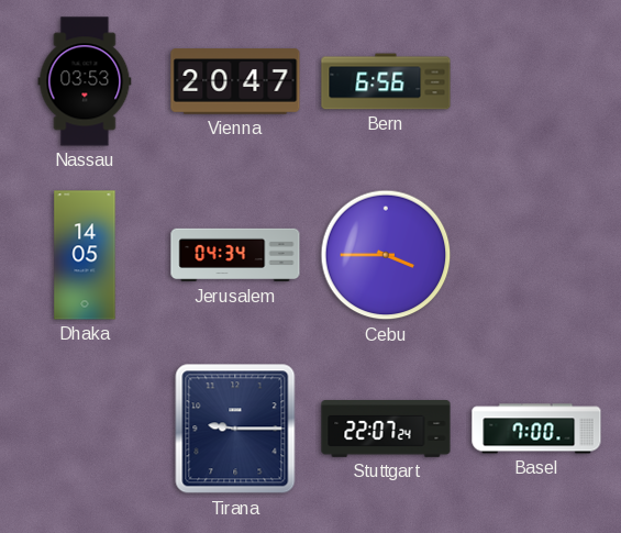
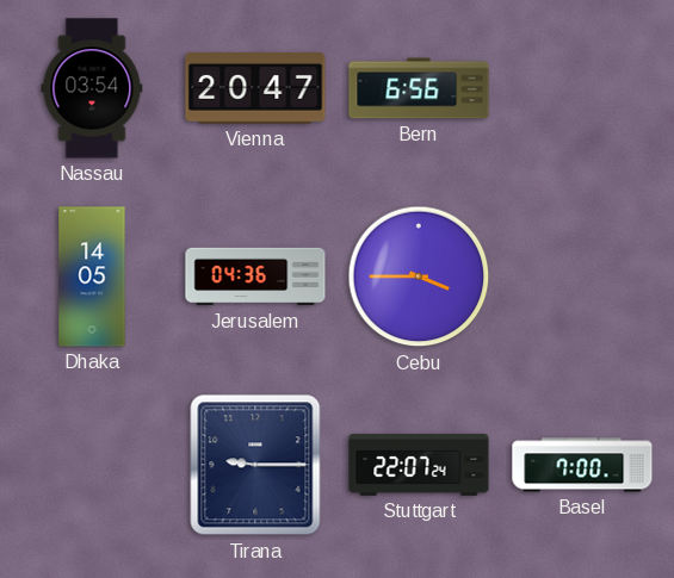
Nassau: 03:53 -> 03:54
Jerusalem: 04:34 -> 04:36
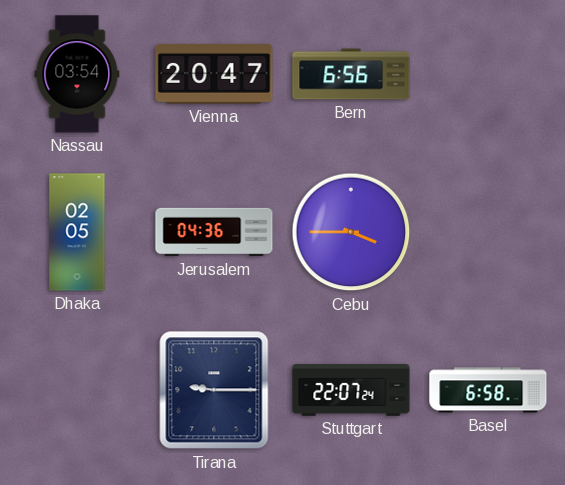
Dhaka: 14:05 -> 02:05
Basel: 7:00 -> 6:58
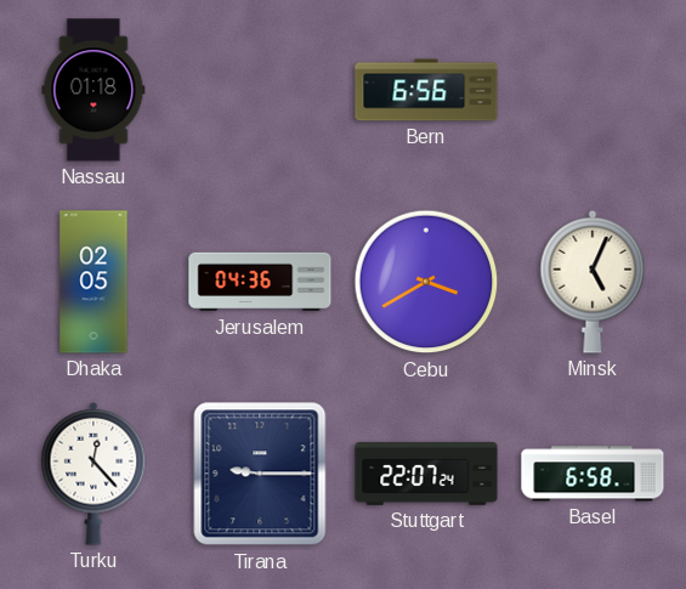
Nassau: 03:54 -> 01:18
Vienna: 20:47 -> none
Cebu: 3:45 -> 3:40
Minsk: none -> 5:04
Turku: none -> 12:23
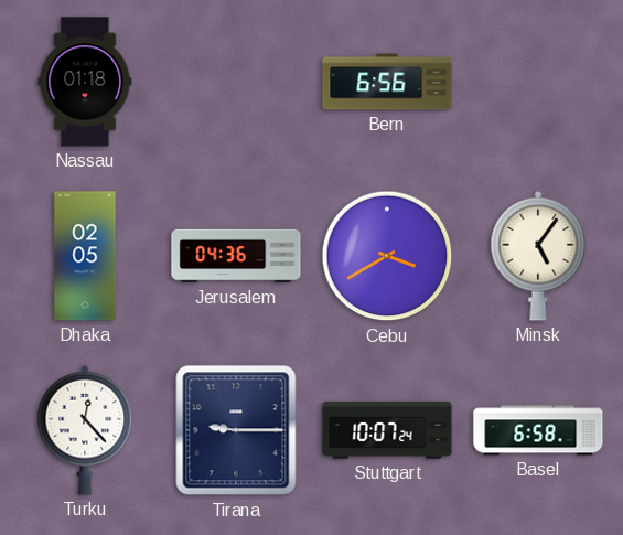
Minsk: 5:04 -> 5:06
Stuttgart: 22:07 -> 10:07
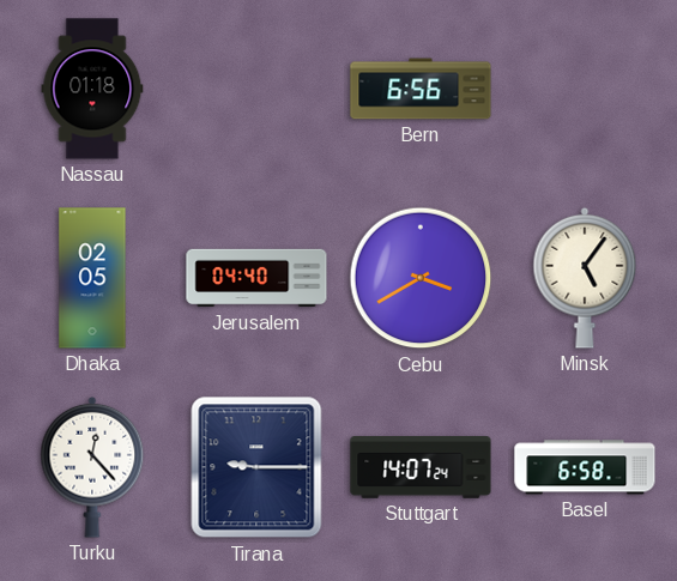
Jerusalem: 04:36 -> 04:40
Stuttgart: 10:07 -> 14:07
